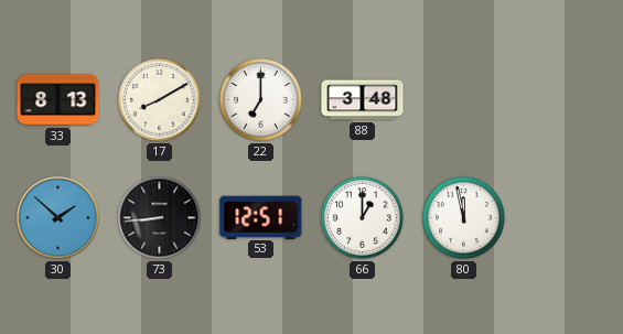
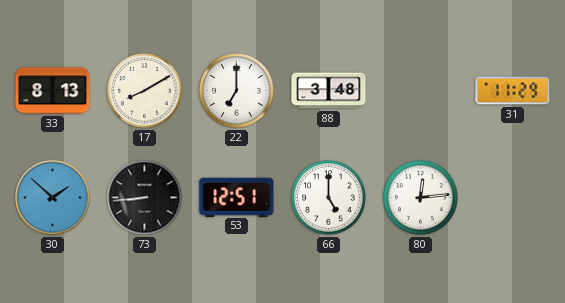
31: none -> 11:29
66: 1:00 -> 5:00
80: 11:58 -> 12:14
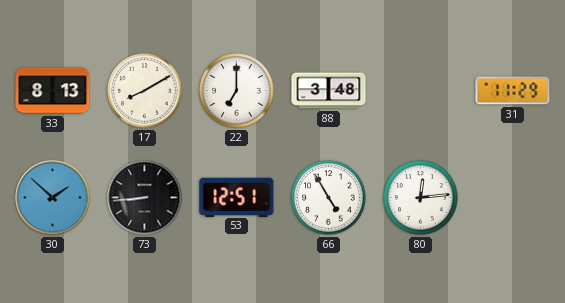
66: 5:00 -> 4:55
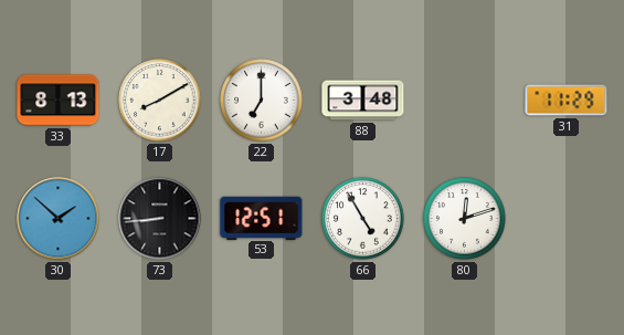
80: 12:14 -> 12:12
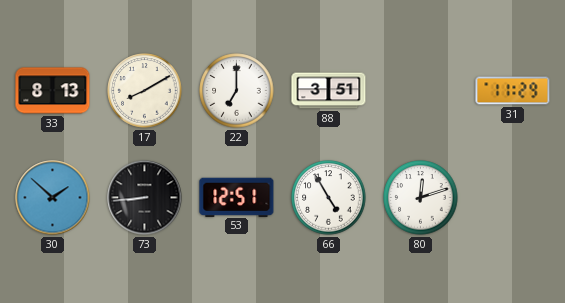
88: 3:48 -> 3:51
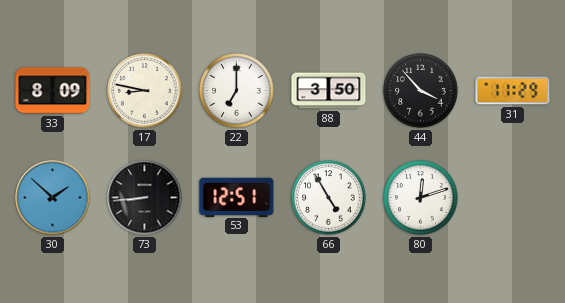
33: 8:13 -> 8:09
17: 8:10 -> 8:47
88: 3:51 -> 3:50
44: none -> 3:53
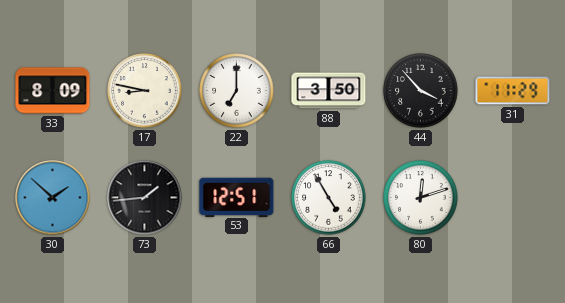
73: 8:44 -> 1:44
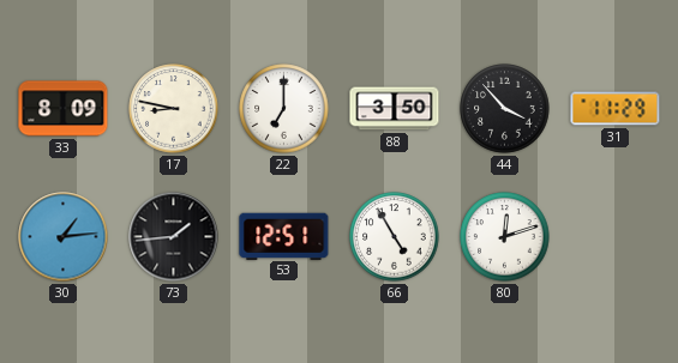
30: 1:52 -> 1:14
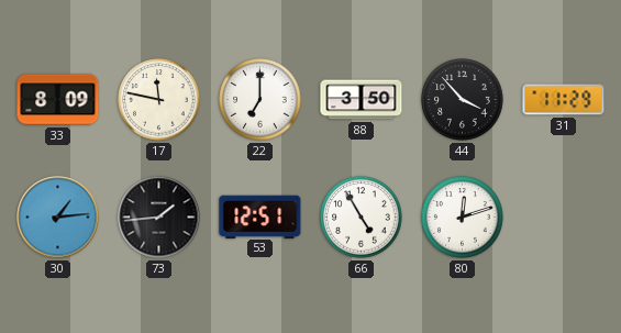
17: 8:47 -> 11:47
